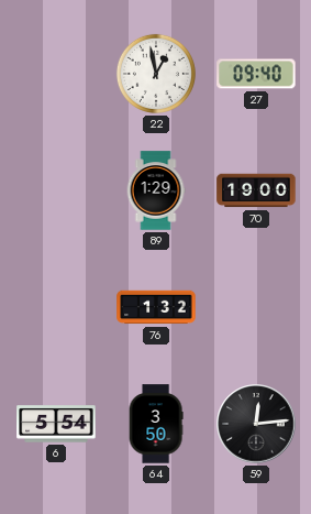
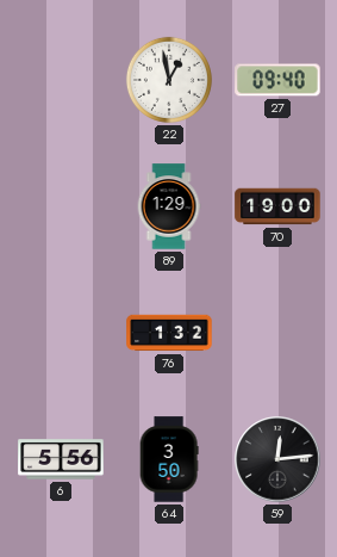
6: 5:54 -> 5:56
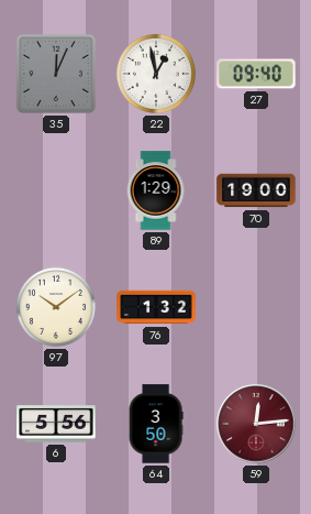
35: none -> 12:04
97: none -> 10:09
59 dial: black -> burgundy
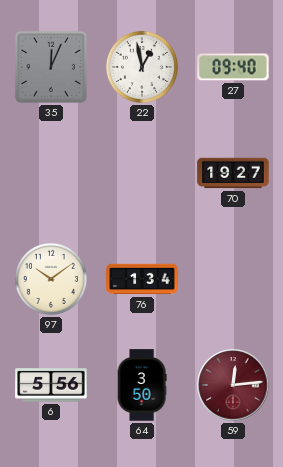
89: 1:29 -> none
70: 19:00 -> 19:27
76: 1:32 -> 1:34
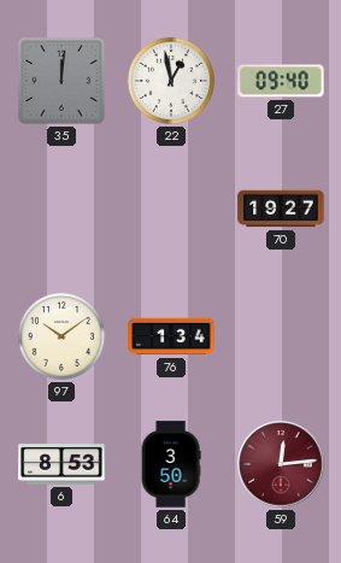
35: 12:04 -> 12:01
6: 5:56 -> 8:53
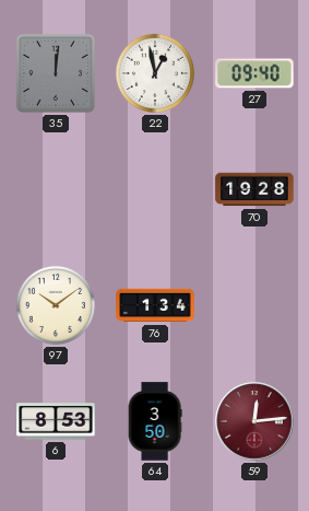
70: 19:27 -> 19:28
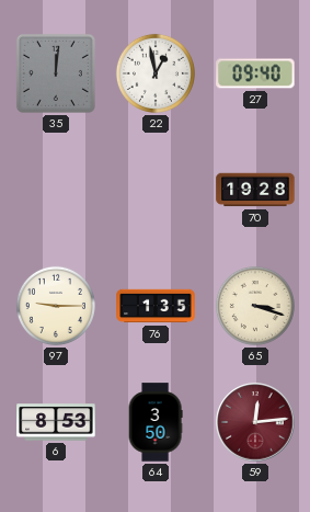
97: 10:09 -> 9:15
76: 1:34 -> 1:35
65: none -> 3:18
